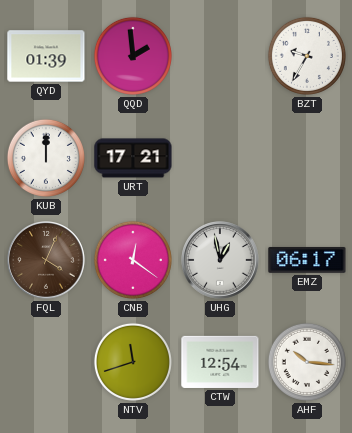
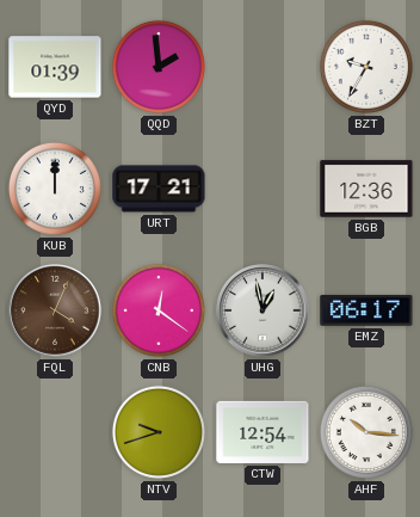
BGB: none -> 12:36
NTV: 11:42 -> 9:42
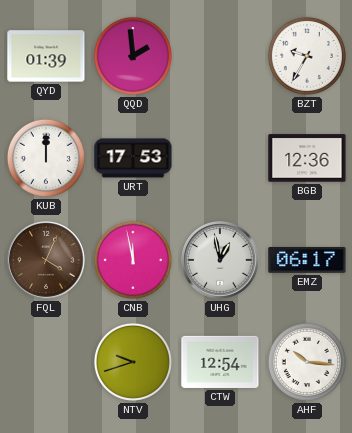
URT: 17:21 -> 17:53
CNB: 12:21 -> 11:58
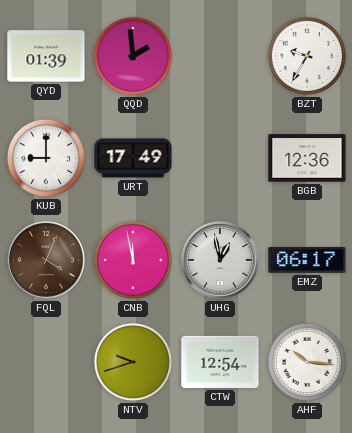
KUB: 12:00 -> 9:00
URT: 17:53 -> 17:49
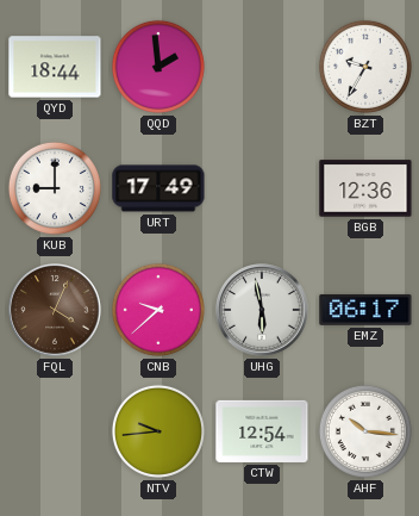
QYD: 01:39 -> 18:44
CNB: 11:58 -> 9:38
UHG: 12:58 -> 5:58
NTV: 9:42 -> 9:44
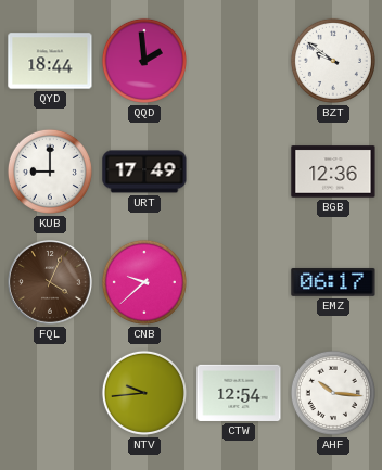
BZT: 9:35 -> 9:51
UHG: 5:58 -> none
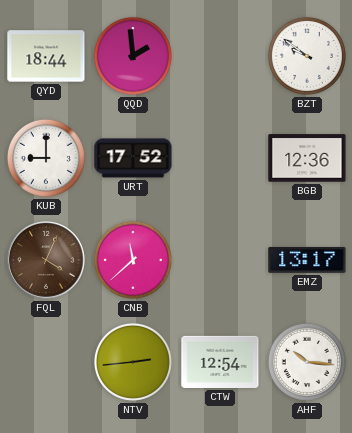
URT: 17:49 -> 17:52
CNB: 9:38 -> 11:38
EMZ: 06:17 -> 13:17
NTV: 9:44 -> 2:44
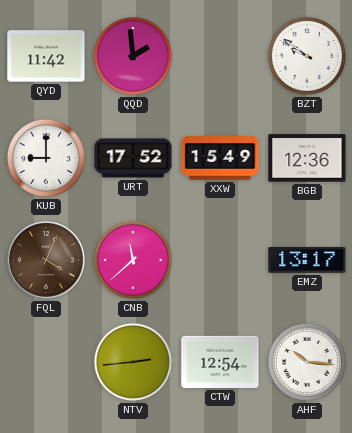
QYD: 18:44 -> 11:42
XXW: none -> 15:49
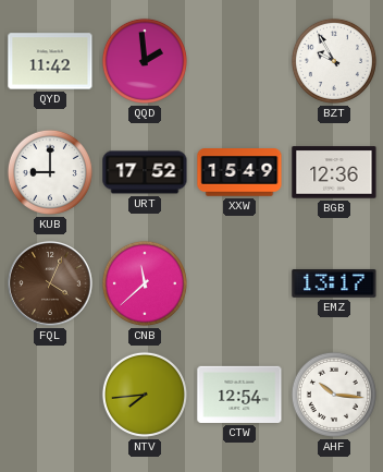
BZT: 9:51 -> 9:55
NTV: 2:44 -> 7:44
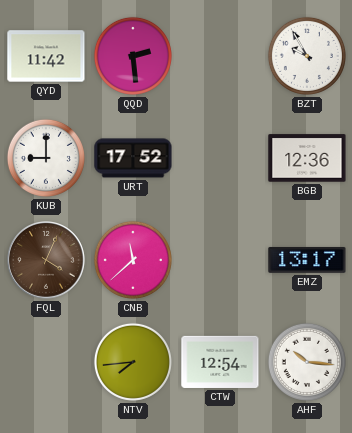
QQD: 1:59 -> 2:29
XXW: 15:49 -> none
